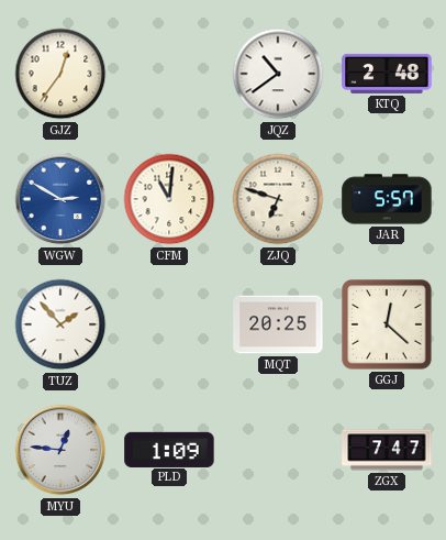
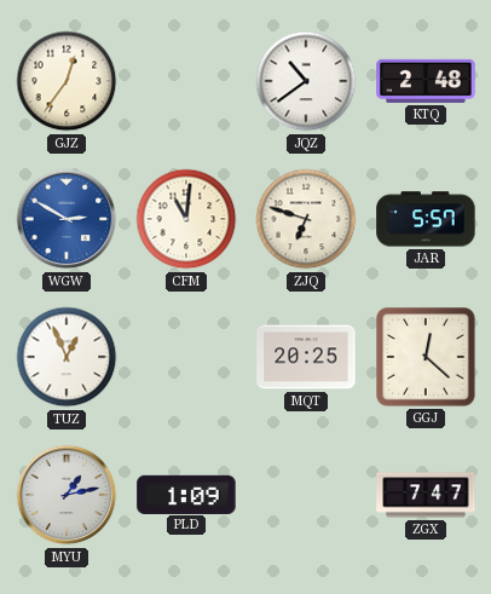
TUZ: 1:53 -> 12:56
MYU: 12:46 -> 1:13
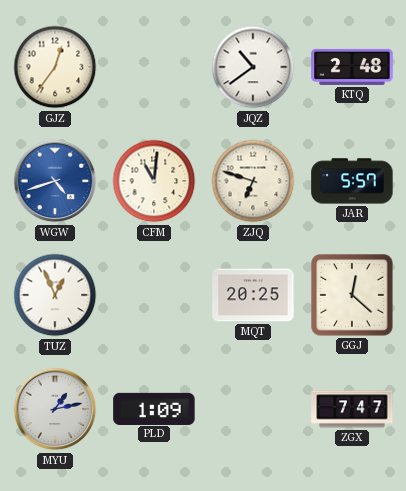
WGW: 2:50 -> 4:42
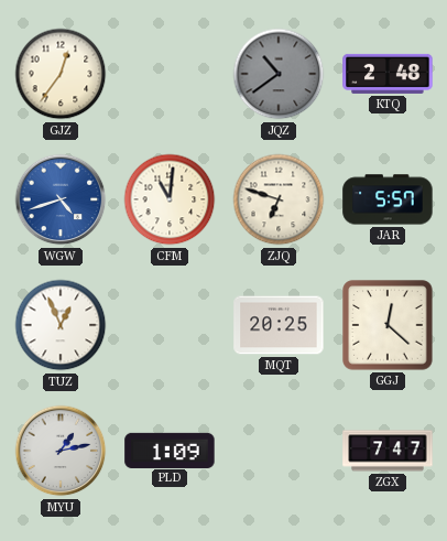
JQZ dial: white -> grey
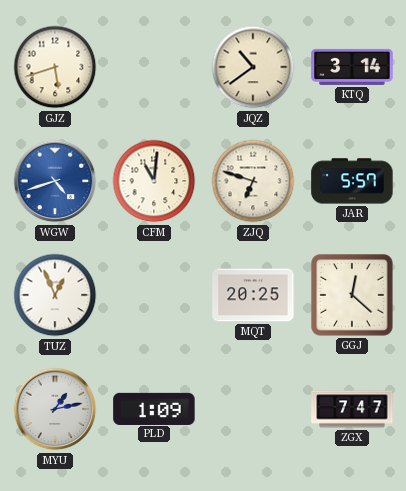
GJZ: 12:36 -> 5:42
JQZ dial: grey -> cream
KTQ: 2:48 -> 3:14
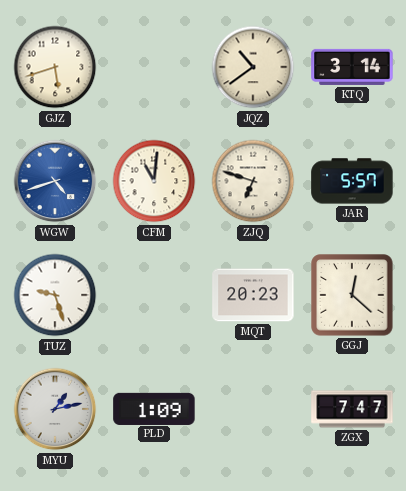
TUZ: 12:56 -> 9:27
MQT: 20:25 -> 20:23
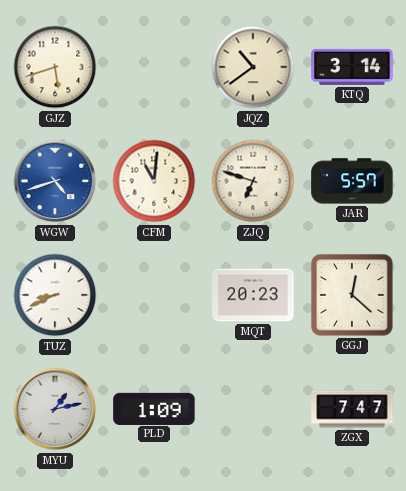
TUZ: 9:27 -> 8:41
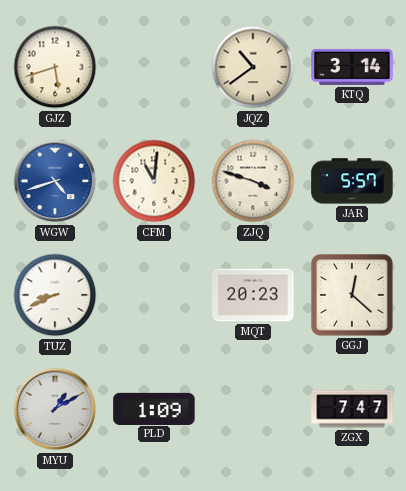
ZJQ: 6:48 -> 3:48
MYU: 1:13 -> 1:10
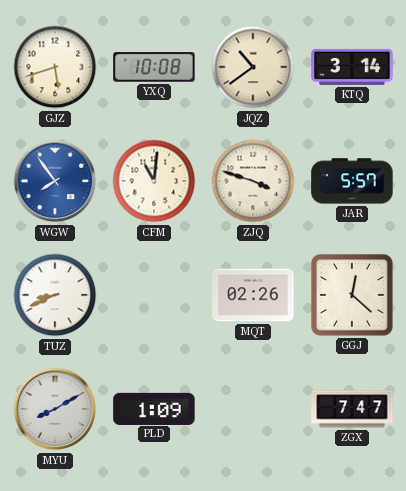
YXQ: none -> 10:08
WGW: 4:42 -> 7:54
MQT: 20:23 -> 02:26
MYU: 1:10 -> 8:10
